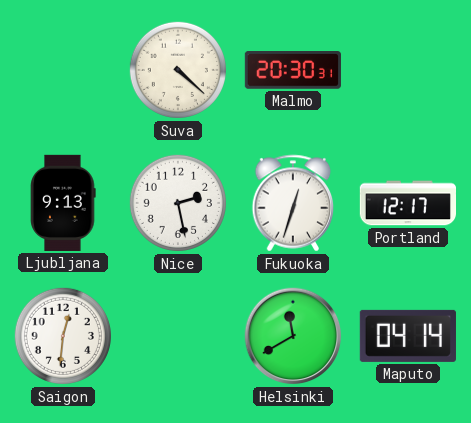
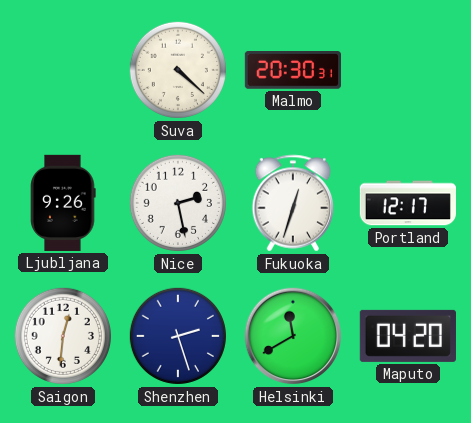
Ljubljana: 9:13 -> 9:26
Shenzhen: none -> 2:27
Maputo: 04:14 -> 04:20
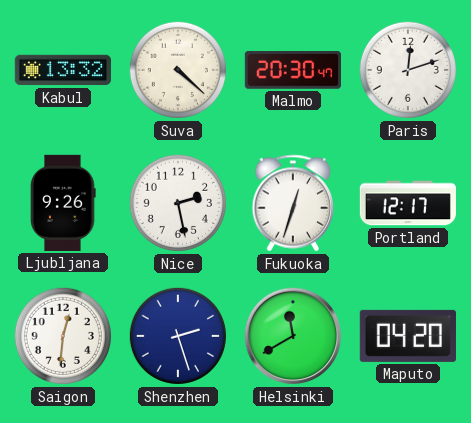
Kabul: none -> 13:32
Malmo: 20:30:31 -> 20:30:47
Paris: none -> 12:12
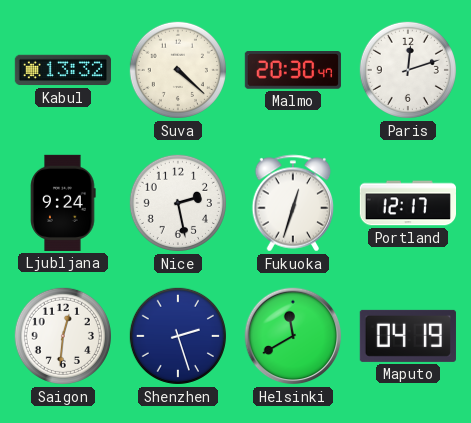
Ljubljana: 9:26 -> 9:24
Maputo: 04:20 -> 04:19
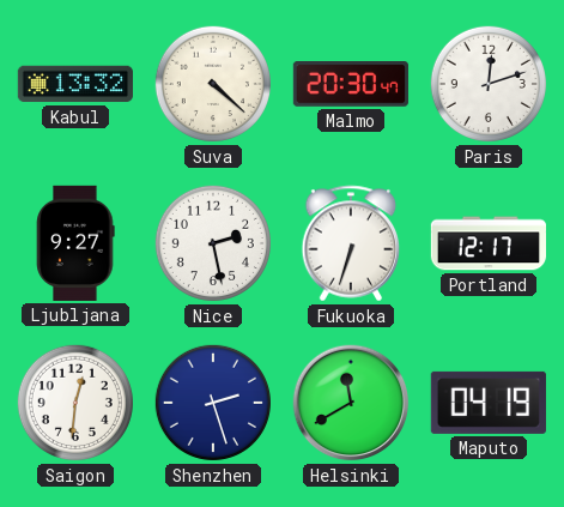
Ljubljana: 9:24 -> 9:27
Fukuoka: 12:33 -> 6:33
